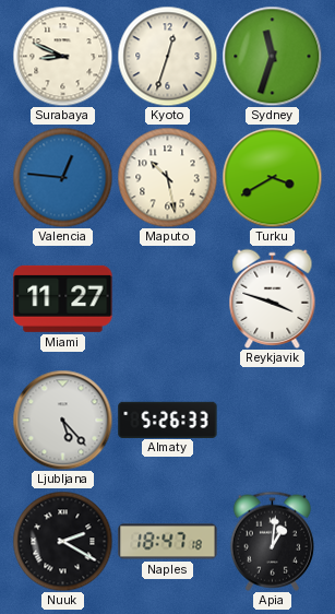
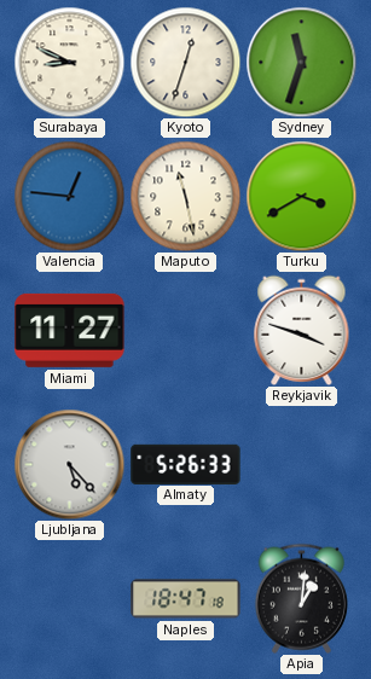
Maputo: 10:28 -> 11:28
Nuuk: 2:20 -> none
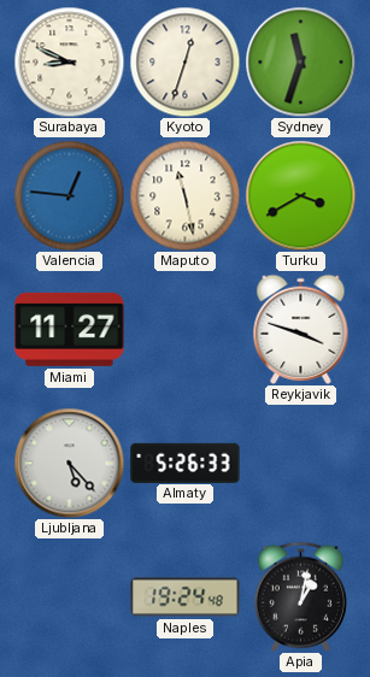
Naples: 18:47 -> 19:24
Apia: 1:01 -> 1:02
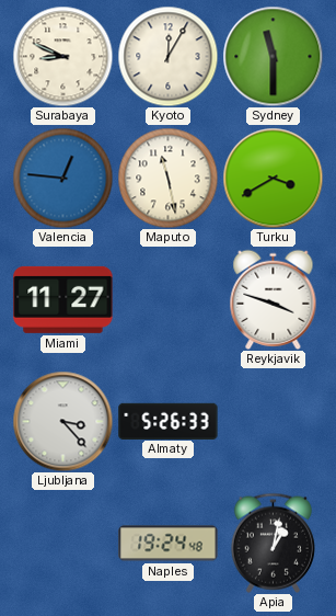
Kyoto: 12:33 -> 12:05
Sydney: 11:33 -> 11:30
Ljubljana: 5:23 -> 3:23
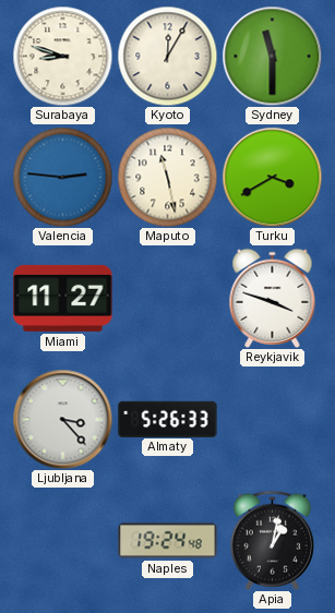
Surabaya: 8:49 -> 8:48
Valencia: 12:46 -> 2:46
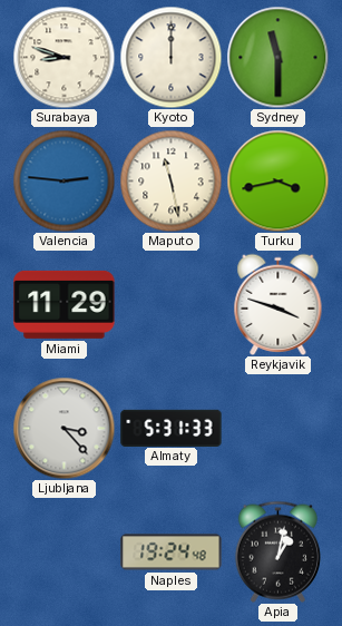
Kyoto: 12:05 -> 12:00
Turku: 3:40 -> 3:43
Miami: 11:27 -> 11:29
Almaty: 5:26 -> 5:31
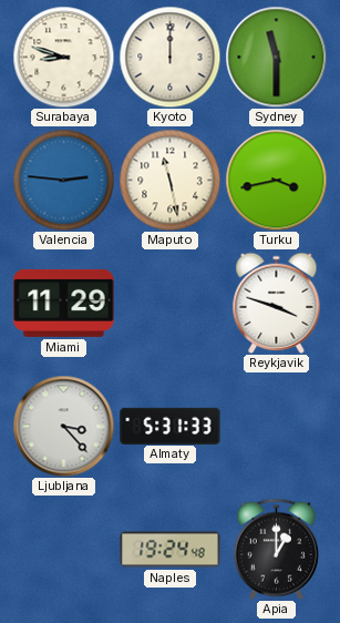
Apia: 1:02 -> 1:00
